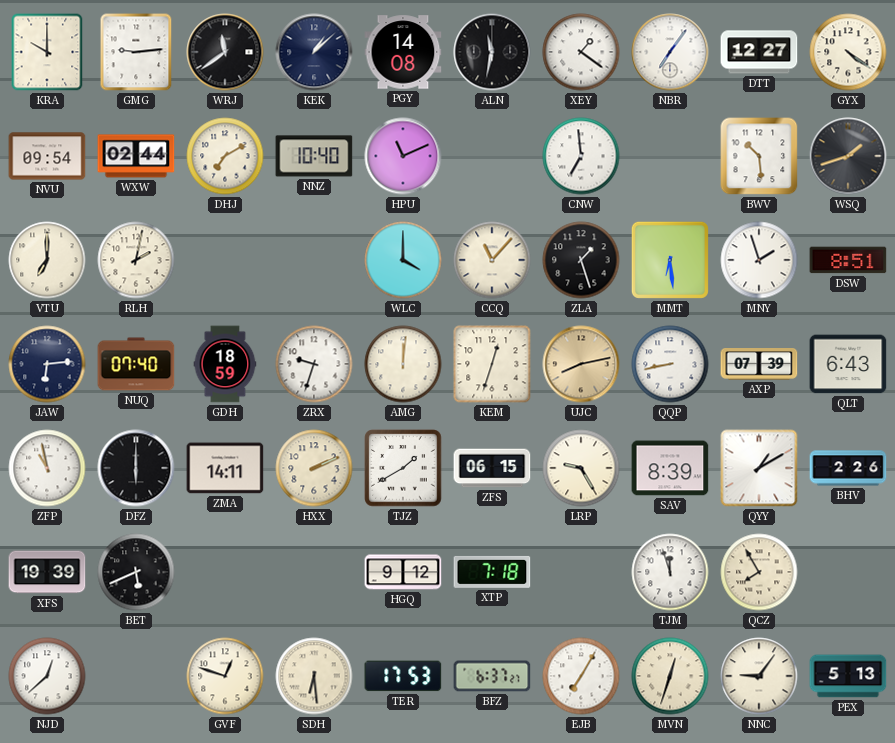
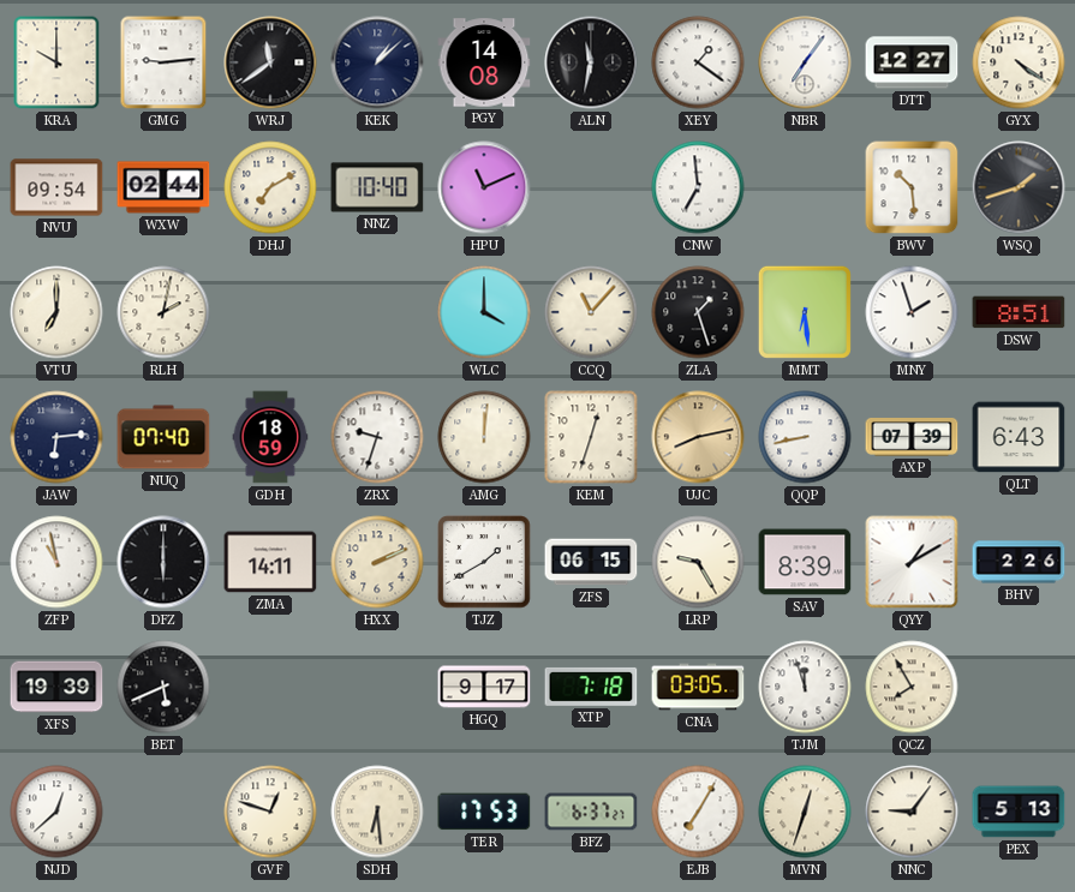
HGQ: 9:12 -> 9:17
CNA: none -> 03:05
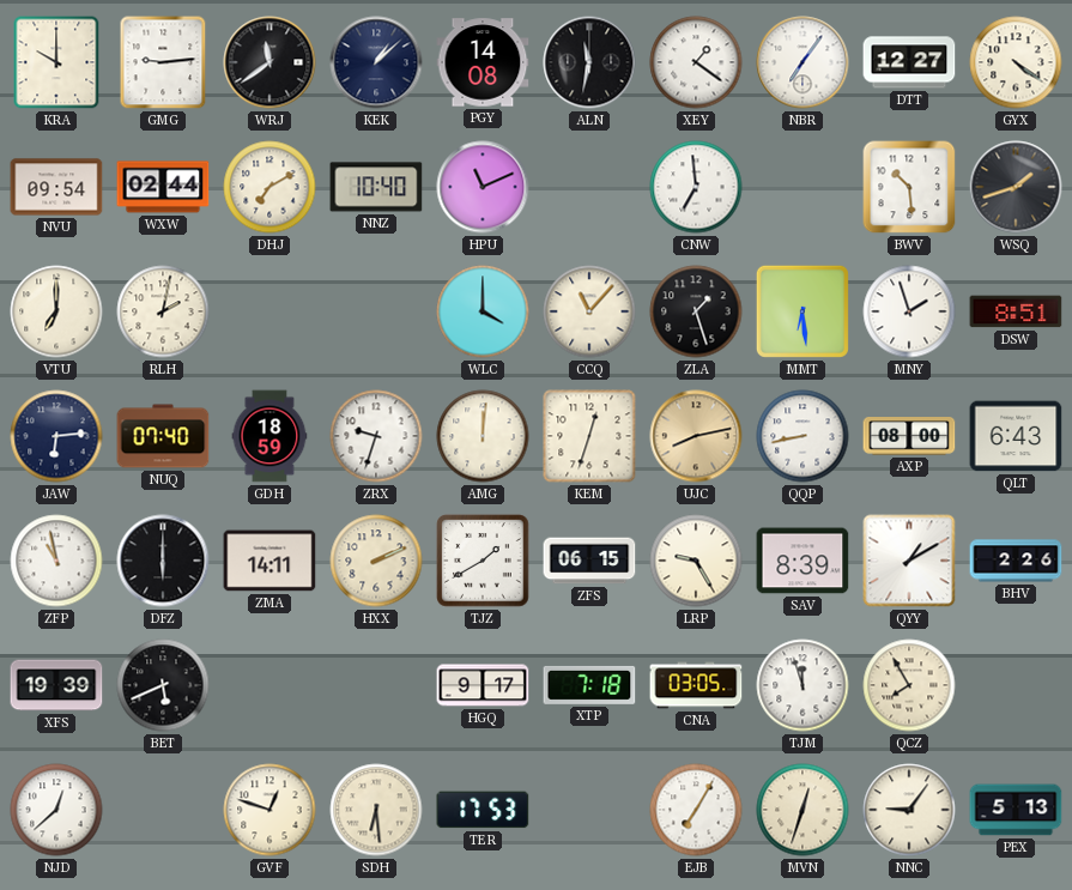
AXP: 07:39 -> 08:00
BFZ: 6:37 -> none
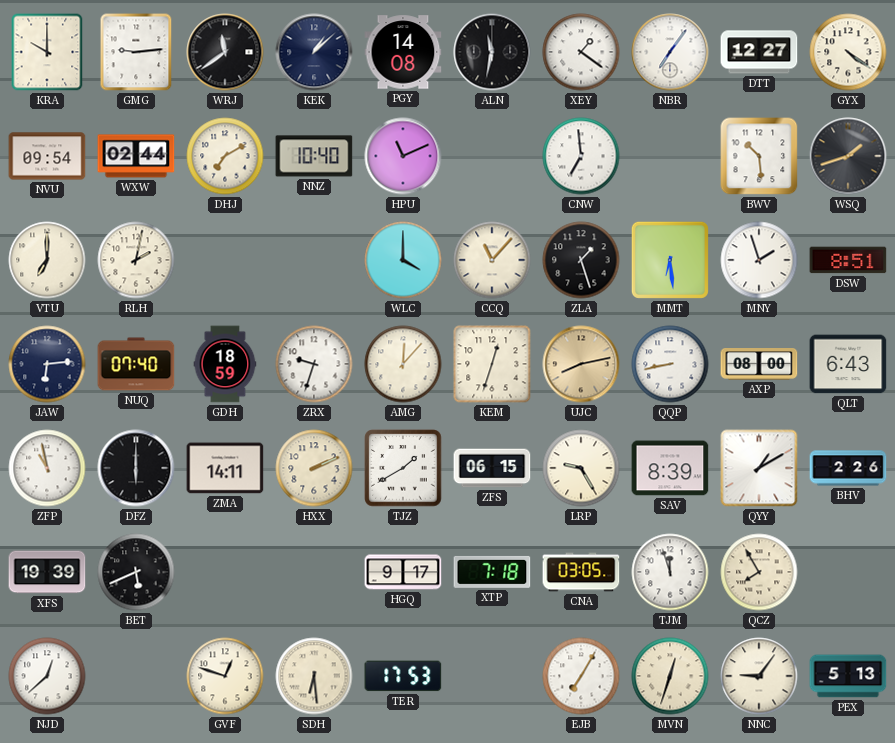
AMG: 12:01 -> 12:07
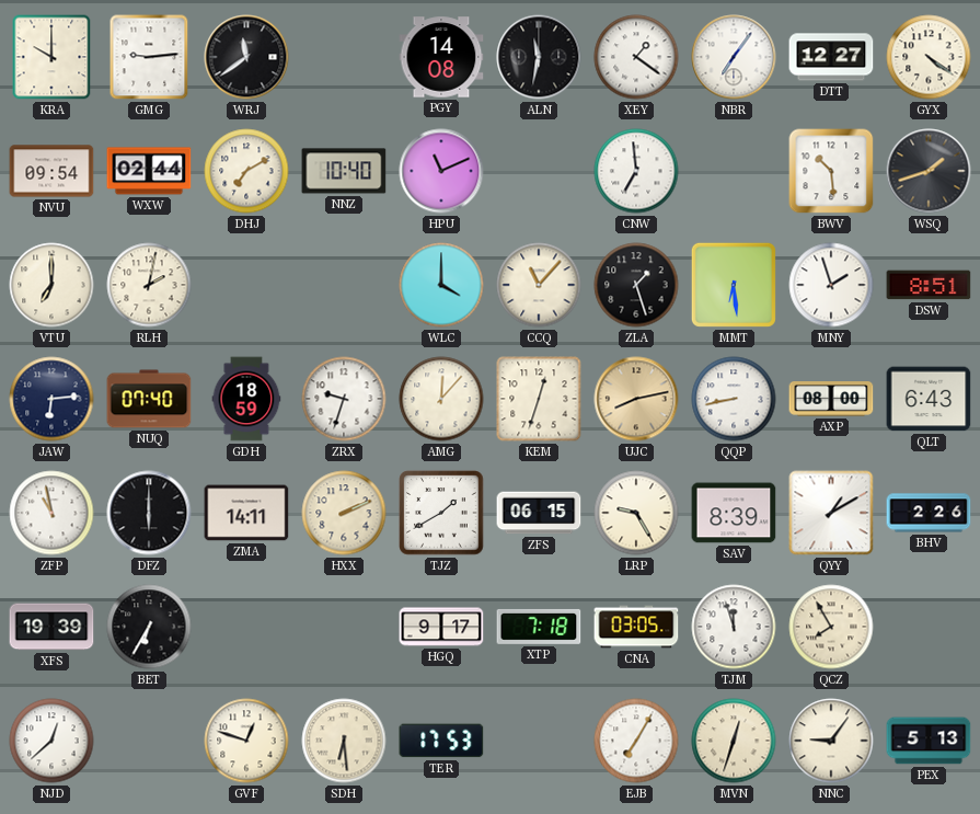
KEK: 1:08 -> none
BET: 5:41 -> 6:35
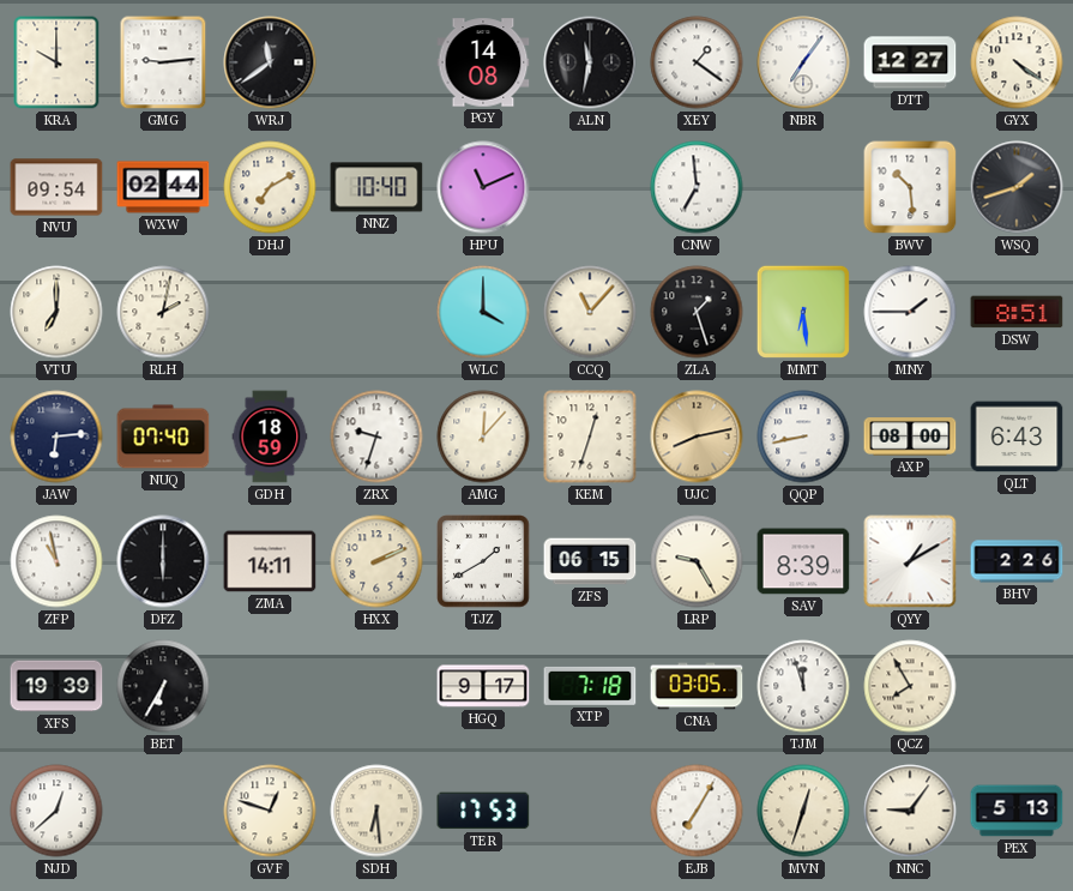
MNY: 1:57 -> 1:45
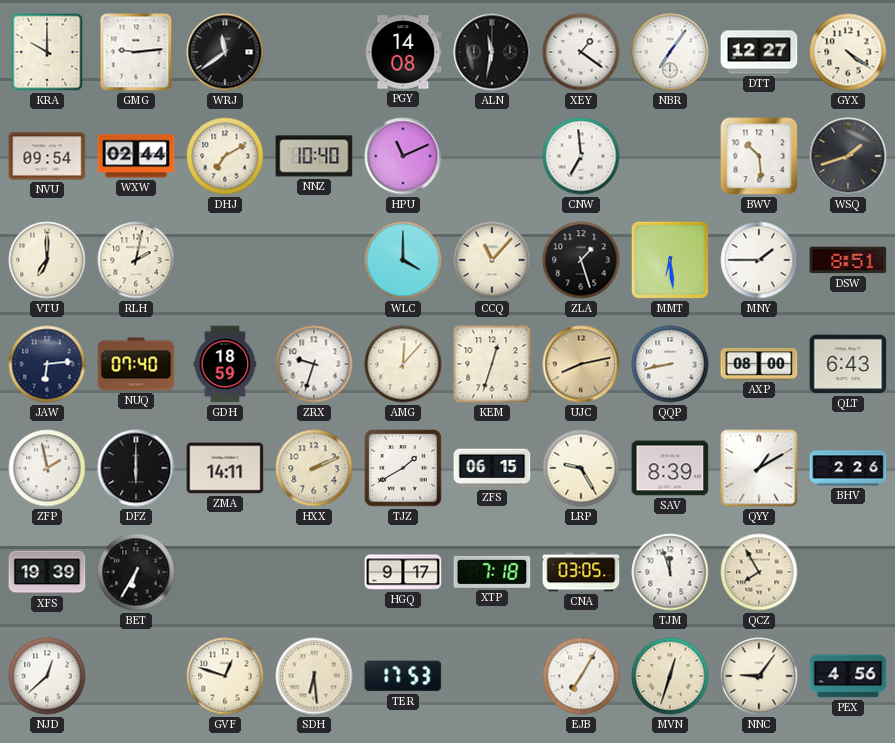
ZFP: 10:58 -> 1:58
PEX: 5:13 -> 4:56
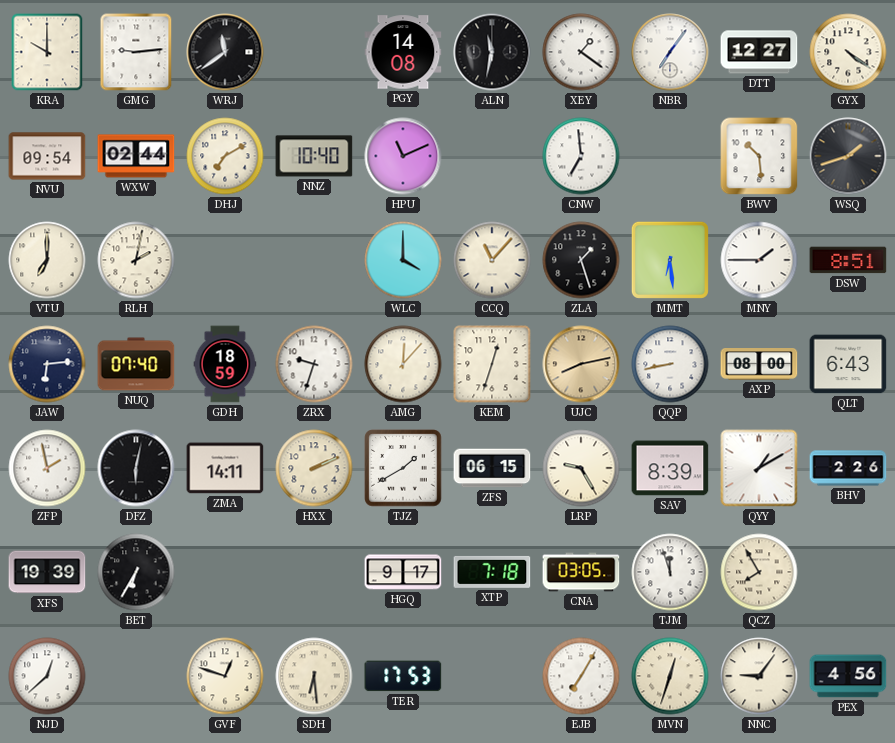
DFZ: 6:00 -> 6:02
